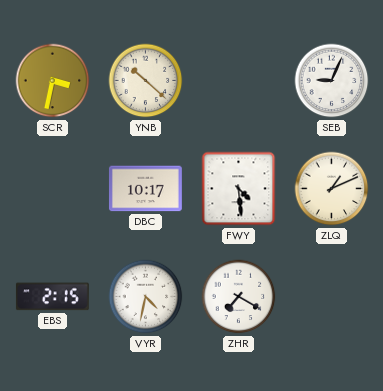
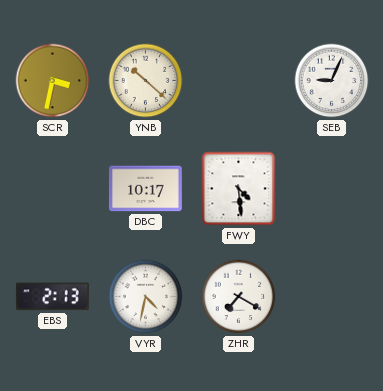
ZLQ: 1:11 -> none
EBS: 2:15 -> 2:13
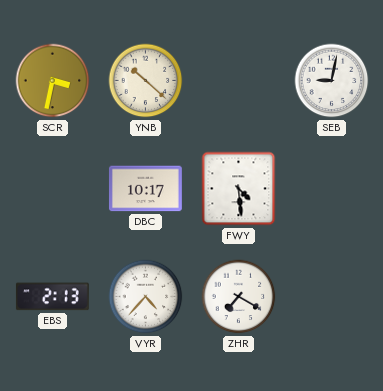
SEB: 9:04 -> 9:02
VYR: 4:32 -> 4:37
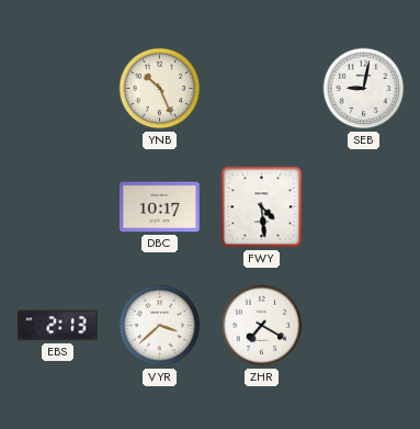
SCR: 3:32 -> none
YNB: 10:22 -> 10:26
VYR: 4:37 -> 3:38
